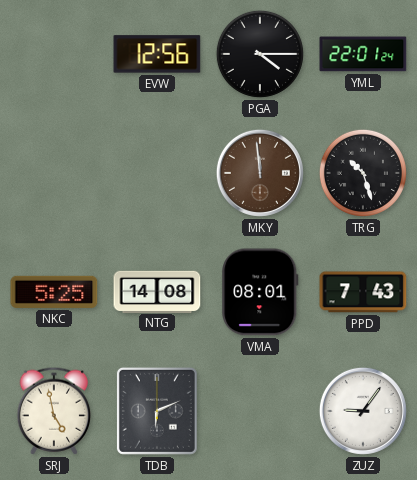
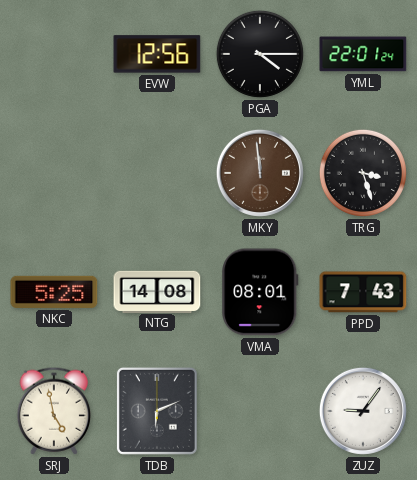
TRG: 10:27 -> 3:27
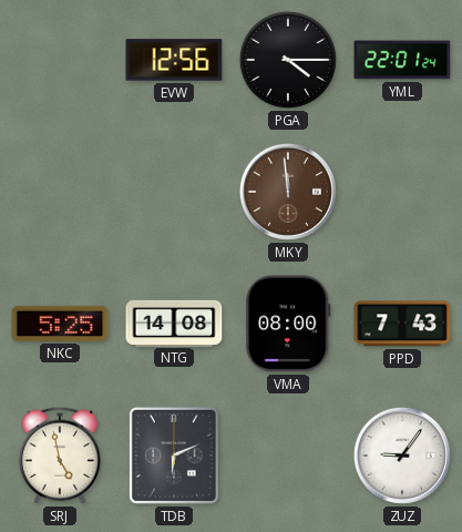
TRG: 3:27 -> none
VMA: 08:01 -> 08:00
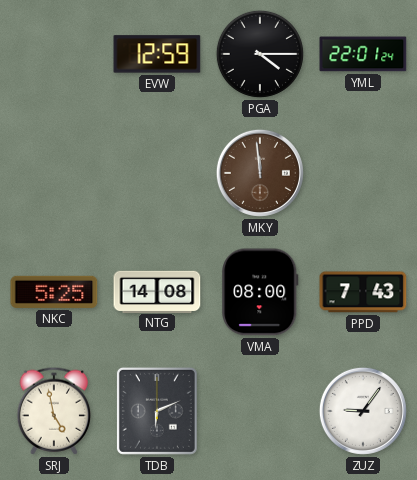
EVW: 12:56 -> 12:59
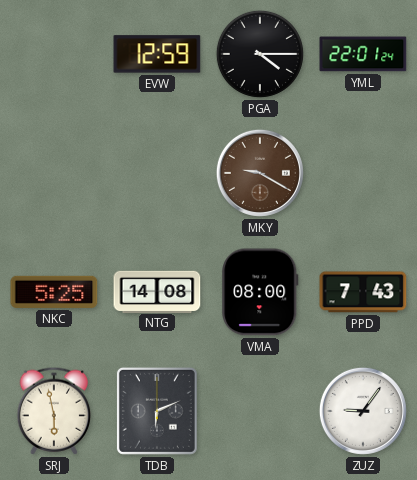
MKY: 11:59 -> 9:20
SRJ: 4:58 -> 5:58
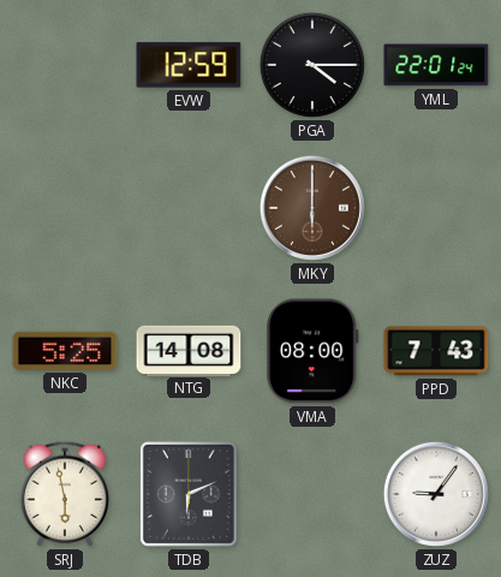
MKY: 9:20 -> 6:00
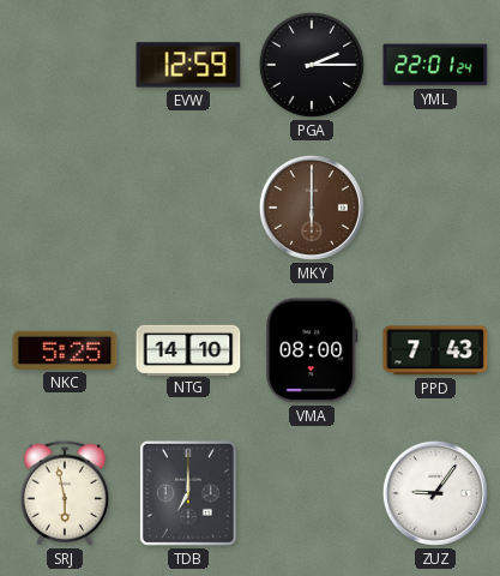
PGA: 4:15 -> 2:15
NTG: 14:08 -> 14:10
TDB: 6:11 -> 7:00
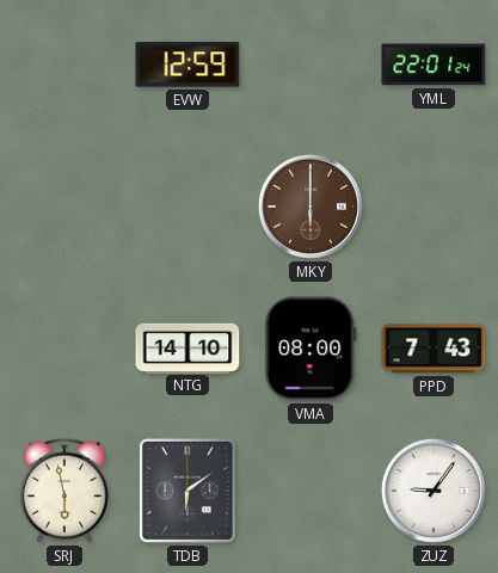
PGA: 2:15 -> none
NKC: 5:25 -> none
TDB: 7:00 -> 6:09
